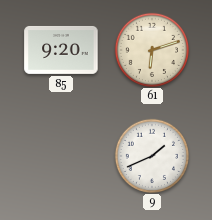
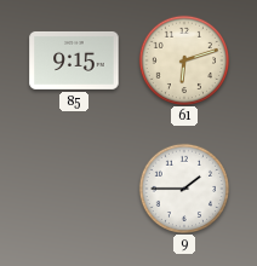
85: 9:20 -> 9:15
9: 1:41 -> 1:45
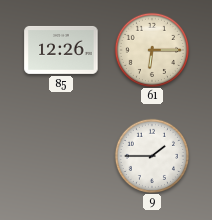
85: 9:15 -> 12:26
61: 6:12 -> 6:15
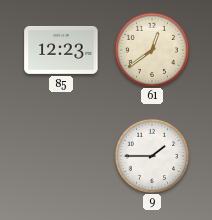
85: 12:26 -> 12:23
61: 6:15 -> 12:39
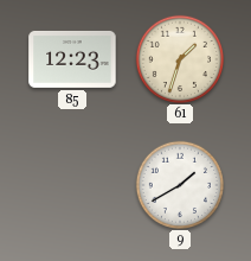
61: 12:39 -> 1:33
9: 1:45 -> 1:40
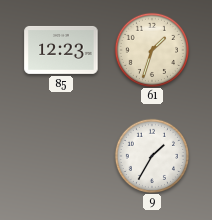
9: 1:40 -> 1:35
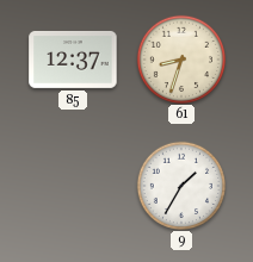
85: 12:23 -> 12:37
61: 1:33 -> 8:33
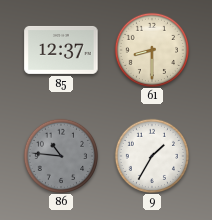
61: 8:33 -> 8:30
86: none -> 10:46
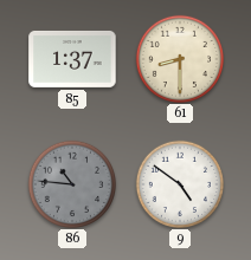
85: 12:37 -> 1:37
9: 1:35 -> 4:51
